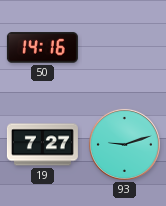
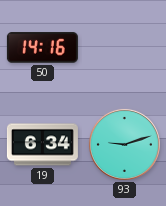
19: 7:27 -> 6:34
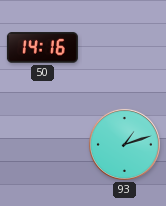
19: 6:34 -> none
93: 9:12 -> 1:12
